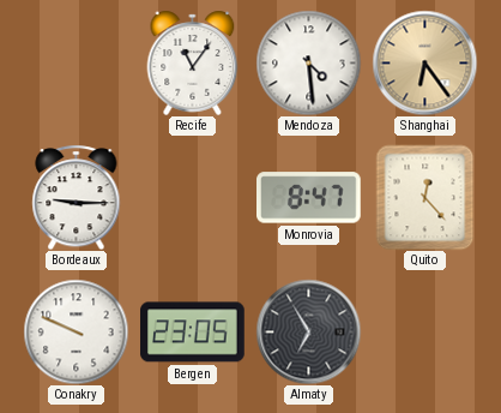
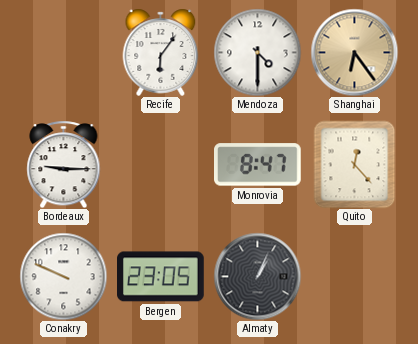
Recife: 11:06 -> 6:06
Mendoza: 4:29 -> 4:30
Almaty: 6:55 -> 1:04
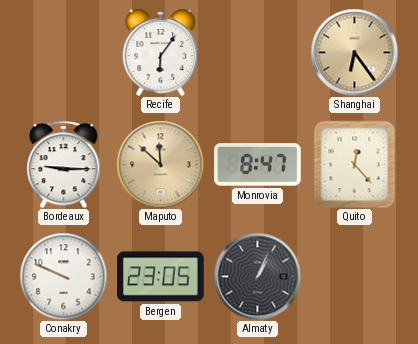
Mendoza: 4:30 -> none
Maputo: none -> 11:52
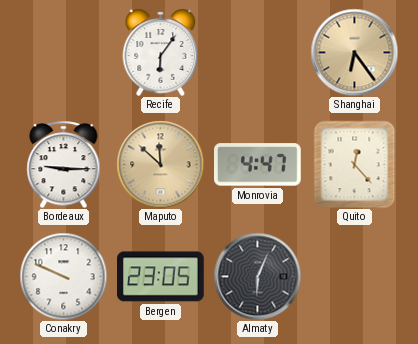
Monrovia: 8:47 -> 4:47
Almaty: 1:04 -> 6:04
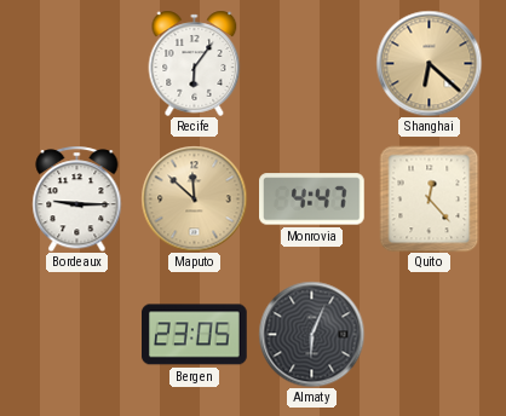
Shanghai: 6:24 -> 6:22
Conakry: 9:49 -> none
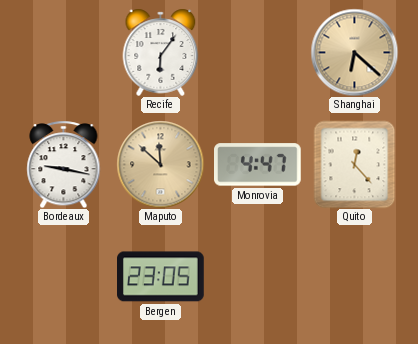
Bordeaux: 9:15 -> 9:17
Almaty: 6:04 -> none
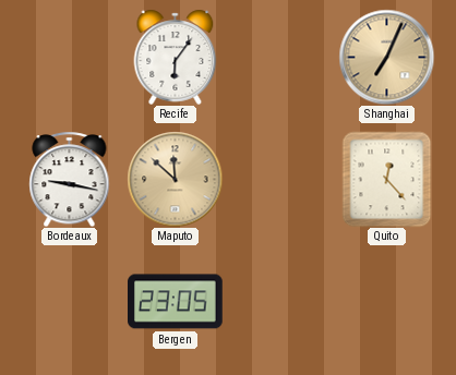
Shanghai: 6:22 -> 7:04
Monrovia: 4:47 -> none
